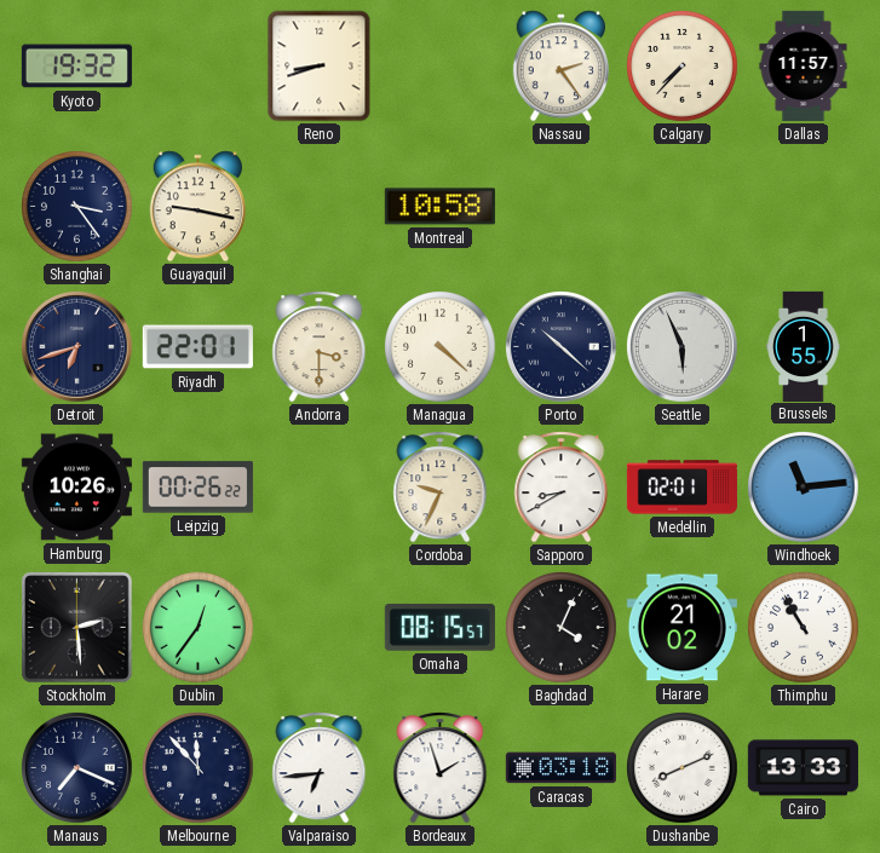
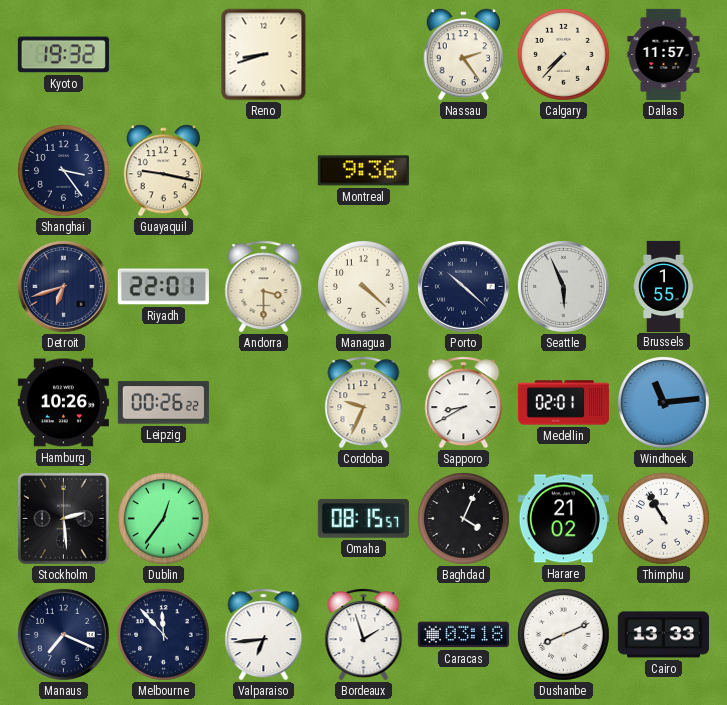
Montreal: 10:58 -> 9:36
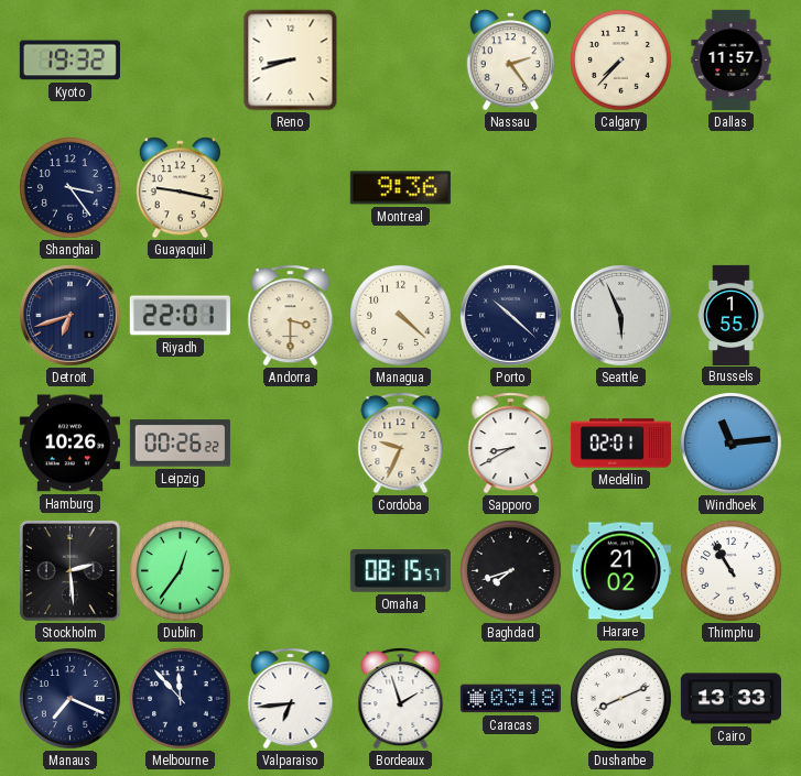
Baghdad: 4:04 -> 7:42
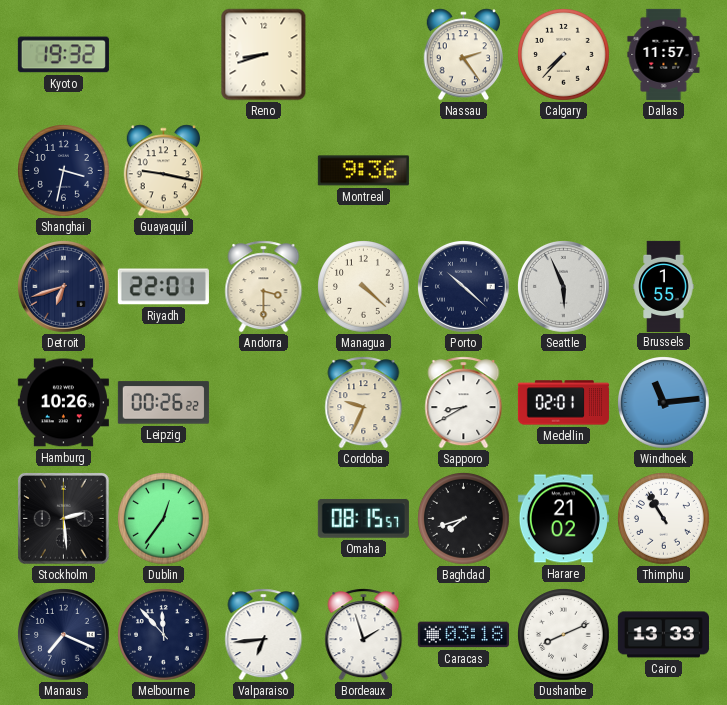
Shanghai: 3:24 -> 3:32
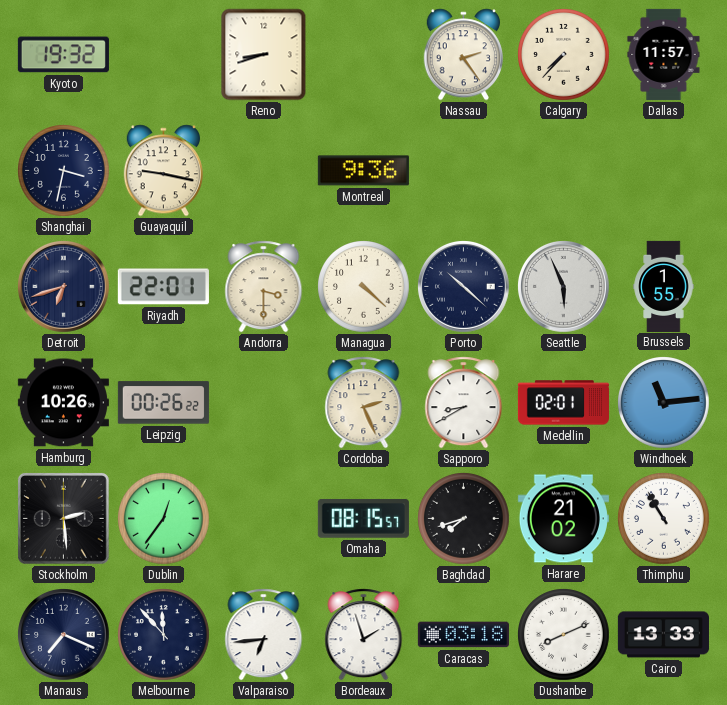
Cordoba: 9:34 -> 2:26
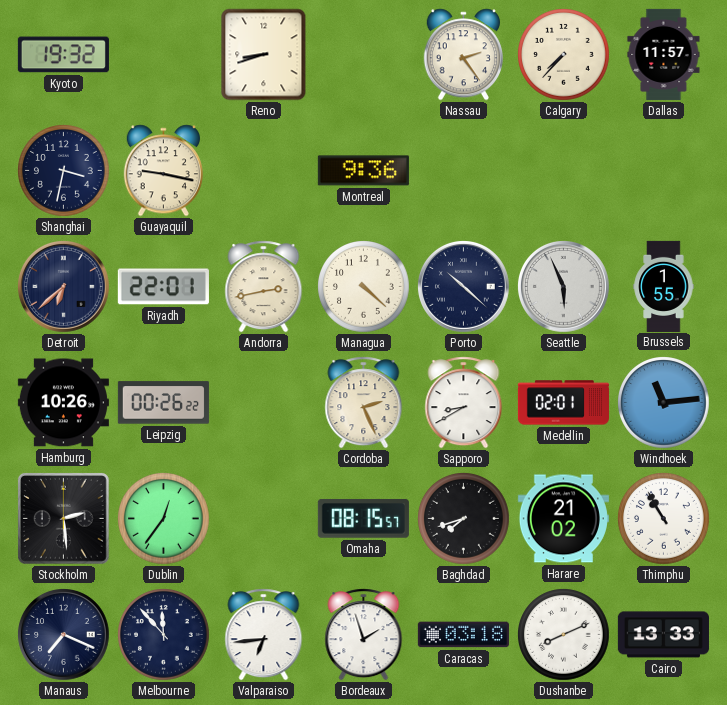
Detroit: 6:42 -> 6:38
Andorra: 3:30 -> 2:43
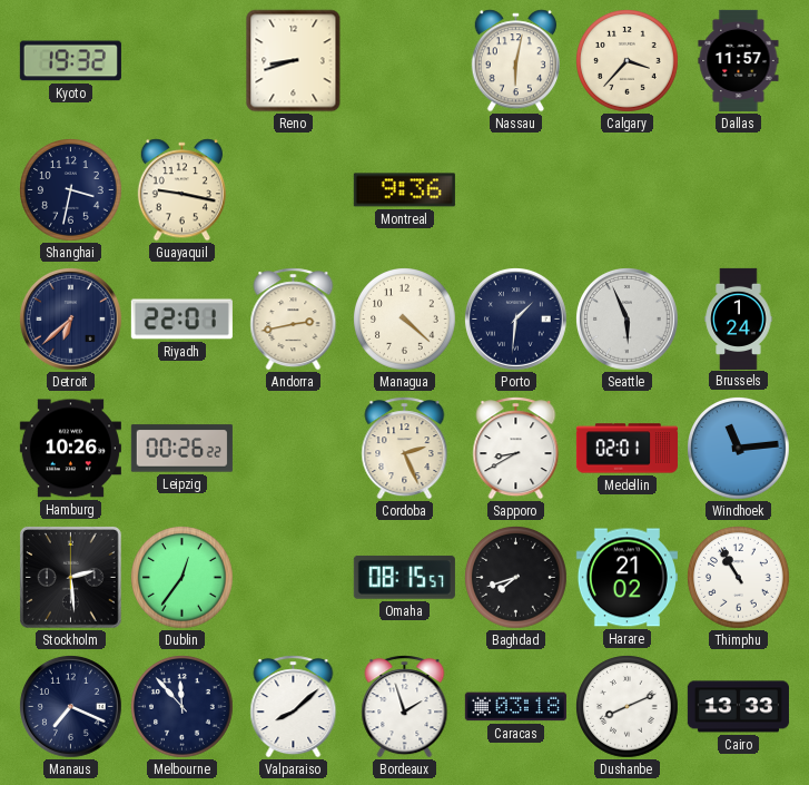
Nassau: 2:24 -> 6:02
Calgary: 7:37 -> 3:37
Porto: 10:22 -> 1:31
Brussels: 1:55 -> 1:24
Valparaiso: 6:44 -> 8:08
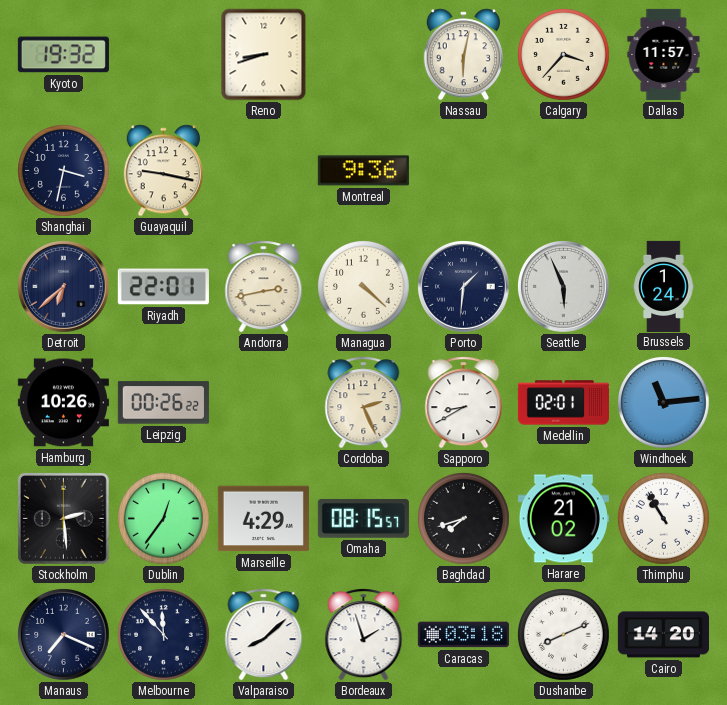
Marseille: none -> 4:29
Cairo: 13:33 -> 14:20
